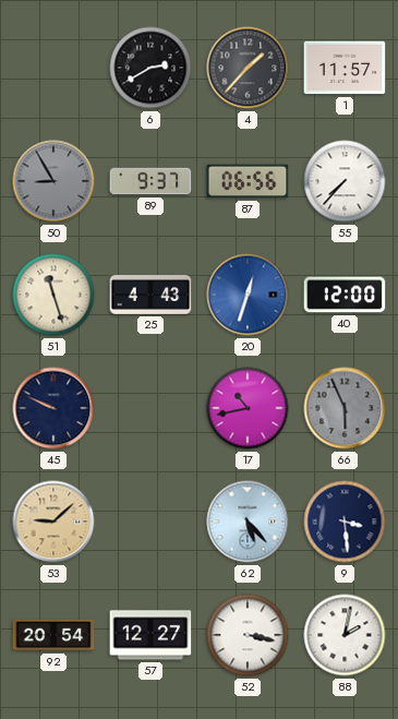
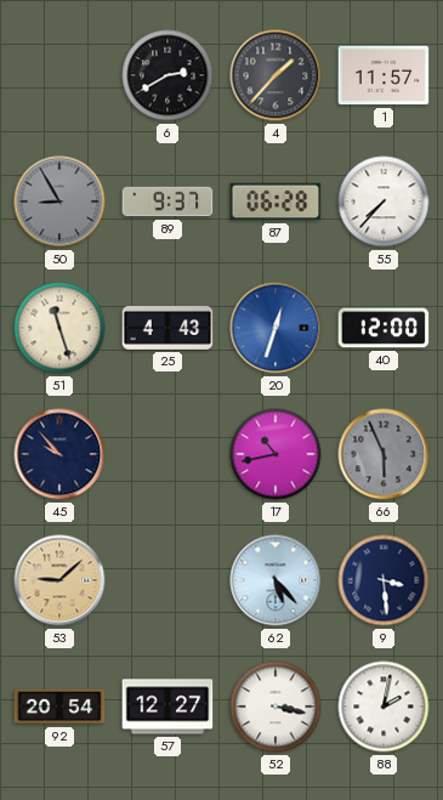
87: 06:56 -> 06:28
45: 9:49 -> 9:53
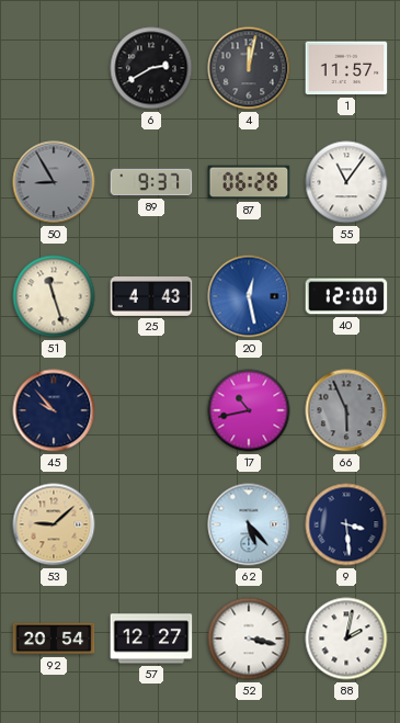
4: 1:37 -> 12:02
55: 7:37 -> 11:06
20: 12:33 -> 12:28
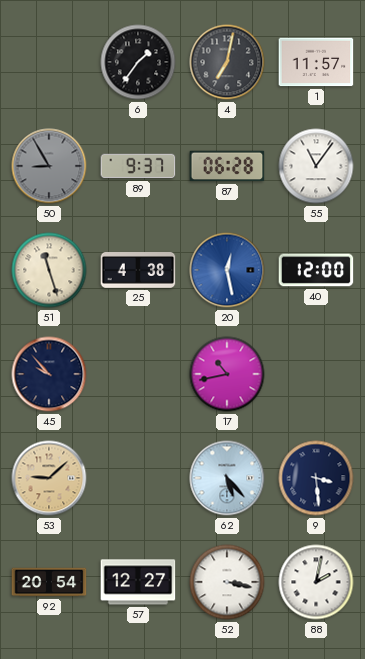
6: 2:40 -> 1:36
4: 12:02 -> 7:02
25: 4:43 -> 4:38
66: 5:56 -> none
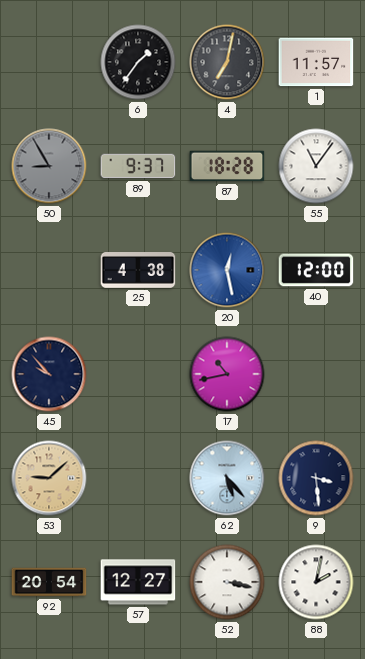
87: 06:28 -> 18:28
51: 11:27 -> none
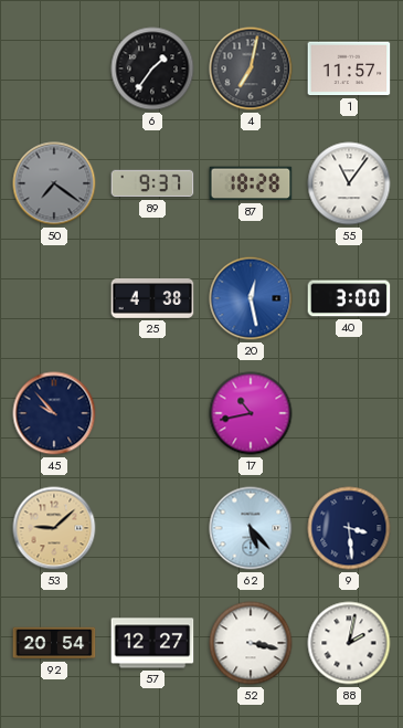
50: 8:55 -> 7:21
40: 12:00 -> 3:00
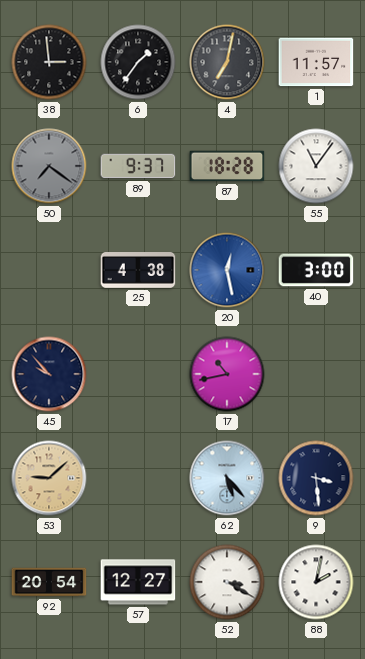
38: none -> 2:59
52: 3:17 -> 3:20
